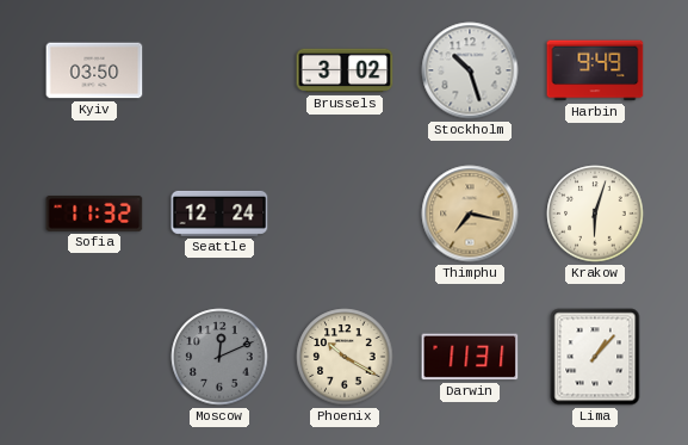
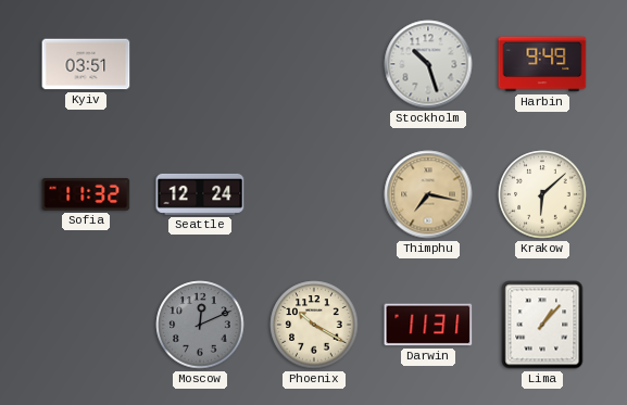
Kyiv: 03:50 -> 03:51
Brussels: 3:02 -> none
Krakow: 6:03 -> 6:08
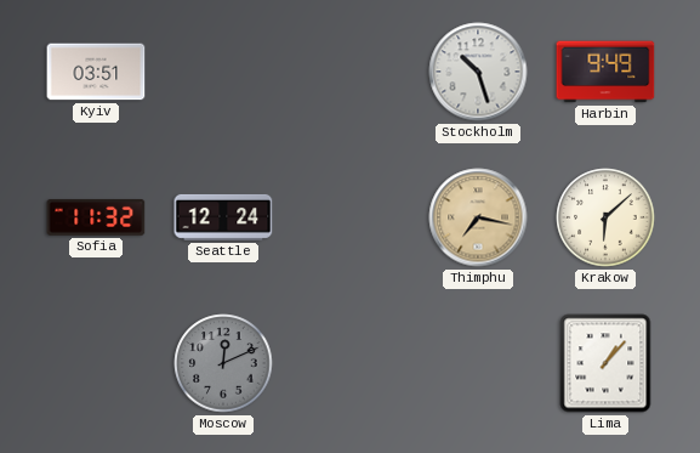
Phoenix: 10:20 -> none
Darwin: 11:31 -> none
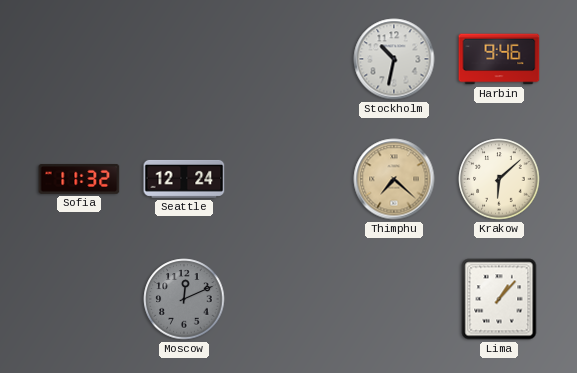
Kyiv: 03:51 -> none
Stockholm: 10:27 -> 10:32
Harbin: 9:49 -> 9:46
Thimphu: 7:17 -> 7:22
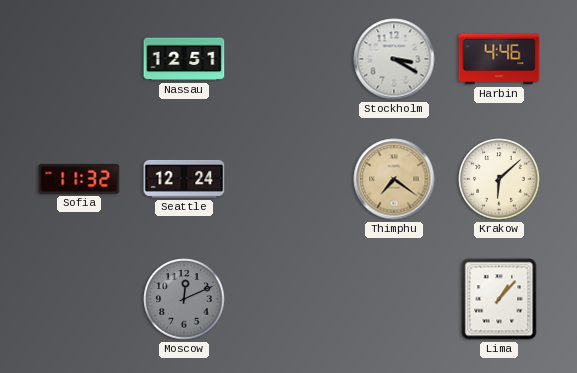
Nassau: none -> 12:51
Stockholm: 10:32 -> 3:20
Harbin: 9:46 -> 4:46
Thimphu: 7:22 -> 7:21
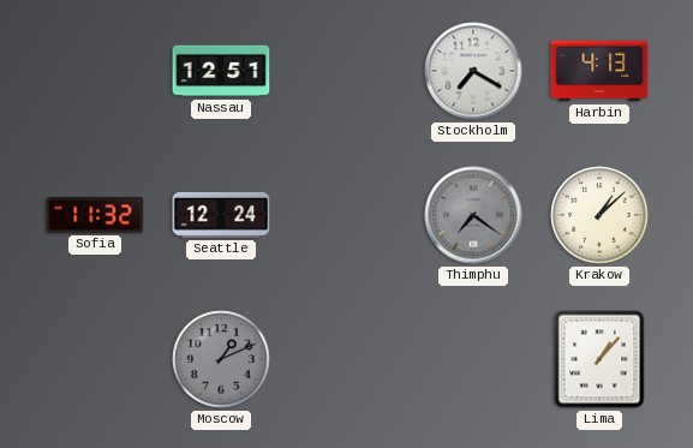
Stockholm: 3:20 -> 7:20
Harbin: 4:46 -> 4:13
Thimphu dial: champagne -> grey
Krakow: 6:08 -> 1:08
Moscow: 12:11 -> 1:11
